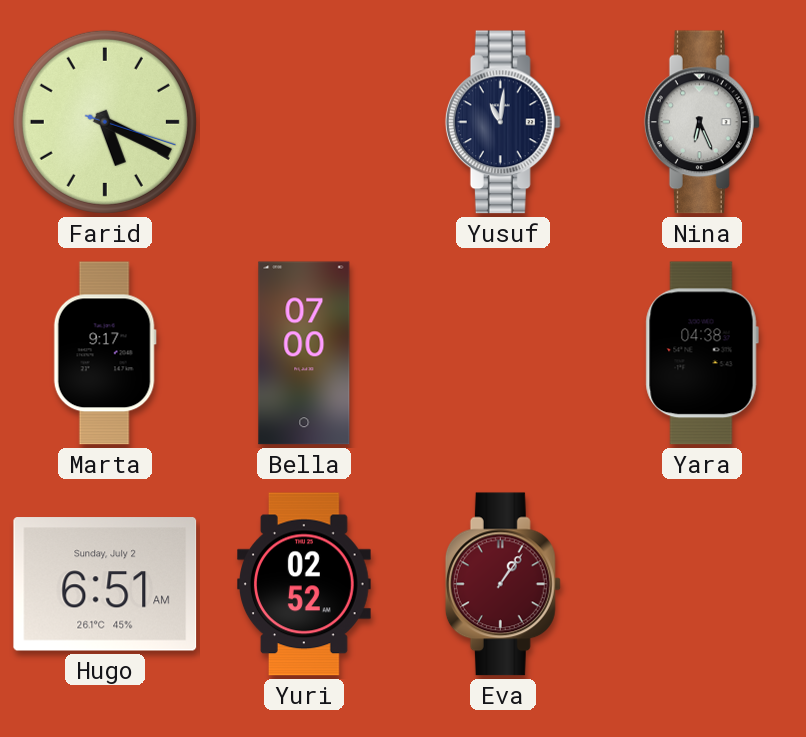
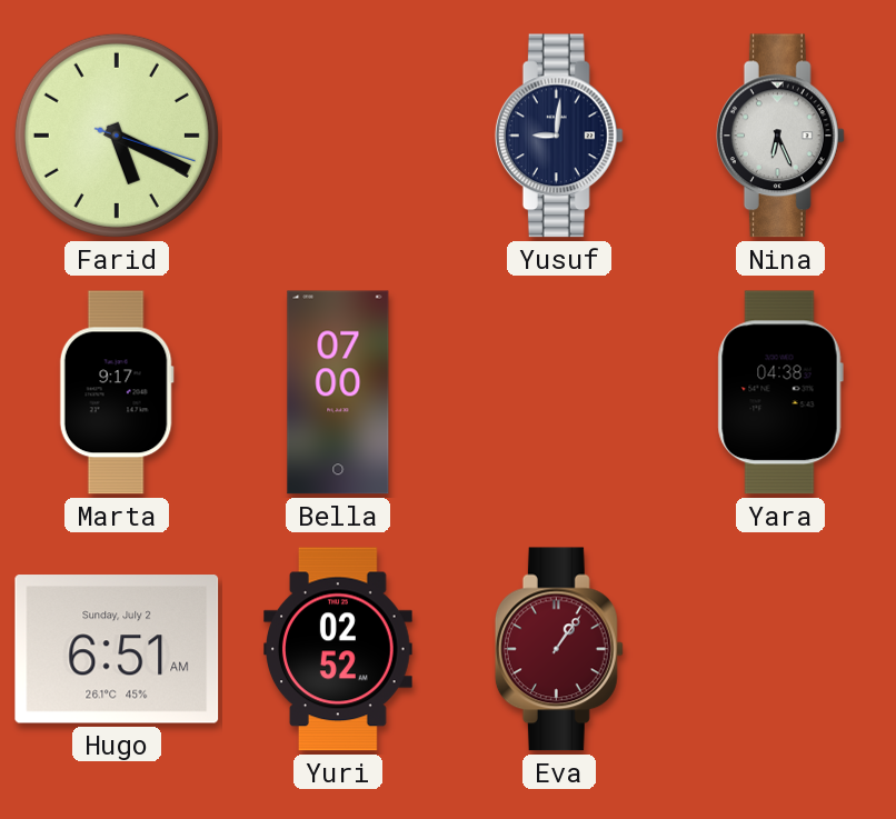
Yusuf: 11:01 -> 9:01
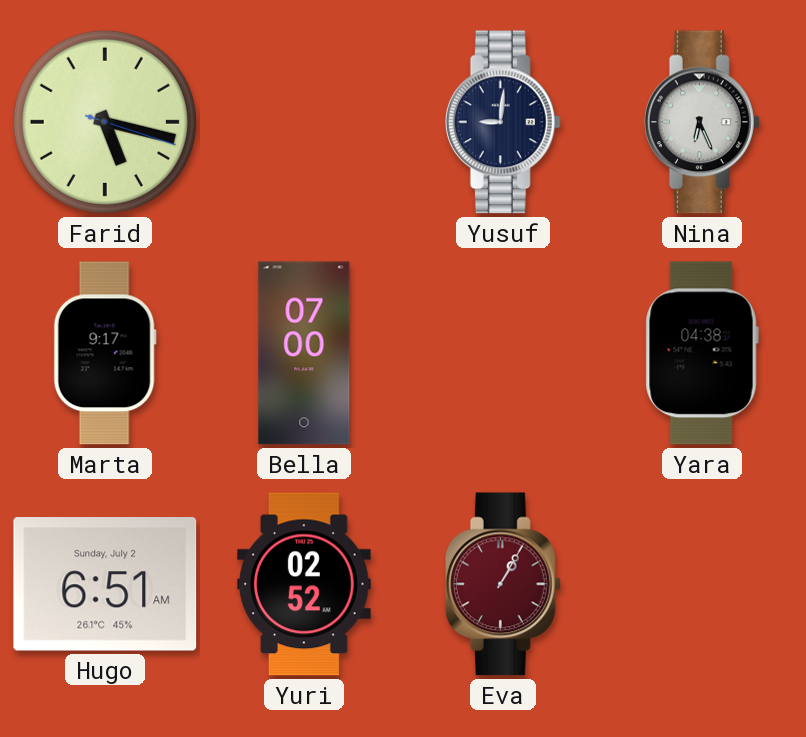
Farid: 5:19 -> 5:17
Eva: 1:06 -> 1:05
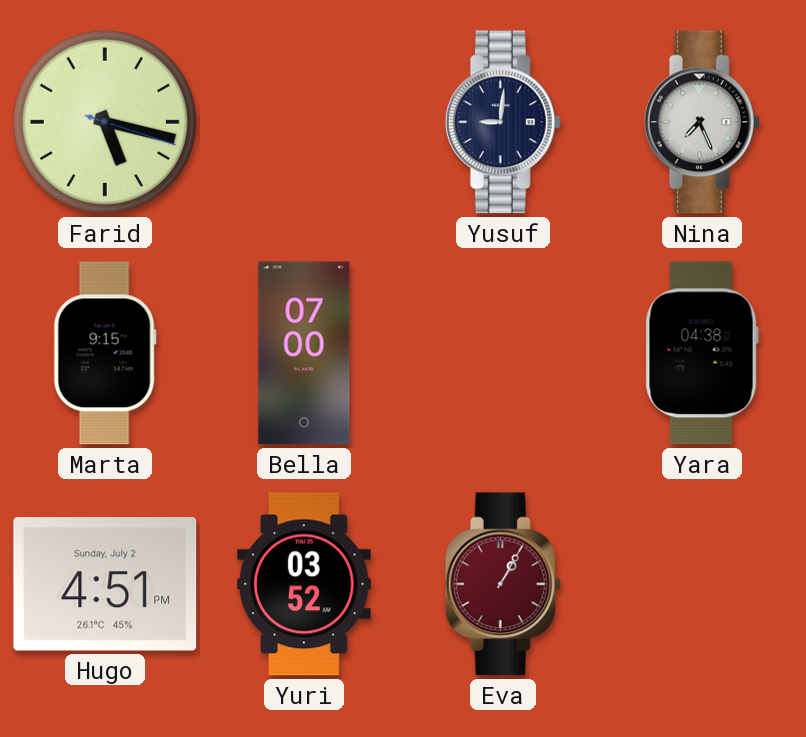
Nina: 6:26 -> 7:26
Marta: 9:17 -> 9:15
Hugo: 6:51 -> 4:51
Yuri: 02:52 -> 03:52
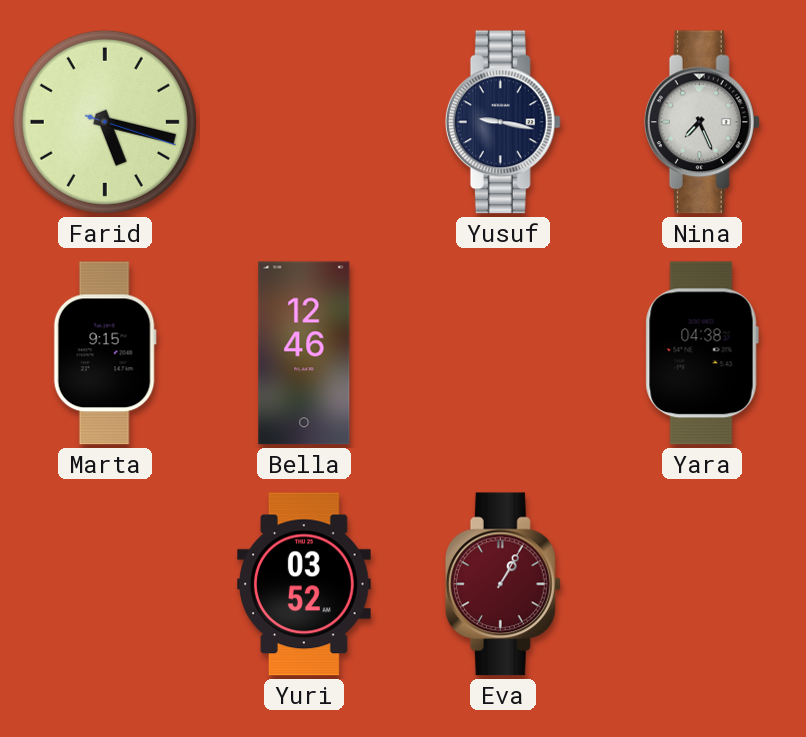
Yusuf: 9:01 -> 9:17
Bella: 07:00 -> 12:46
Hugo: 4:51 -> none
